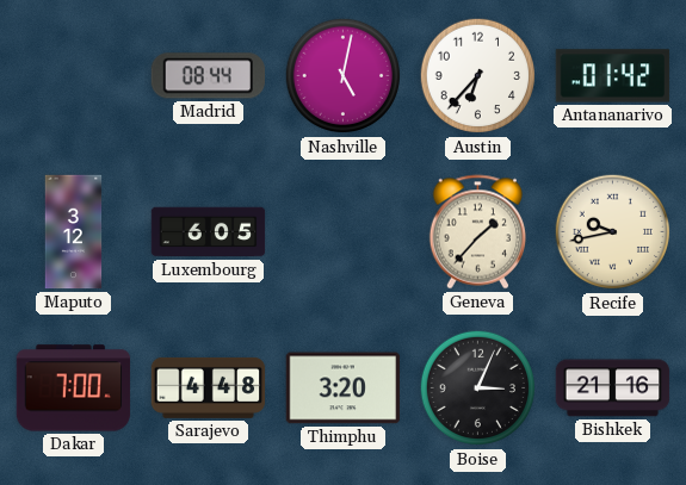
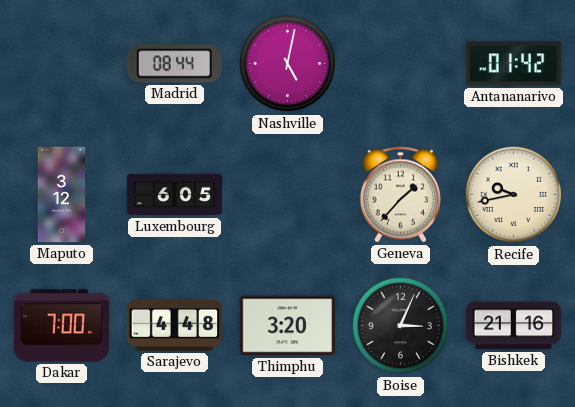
Austin: 6:37 -> none
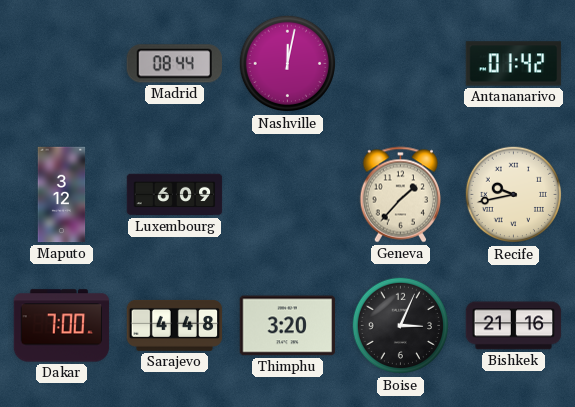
Nashville: 5:02 -> 12:02
Luxembourg: 6:05 -> 6:09
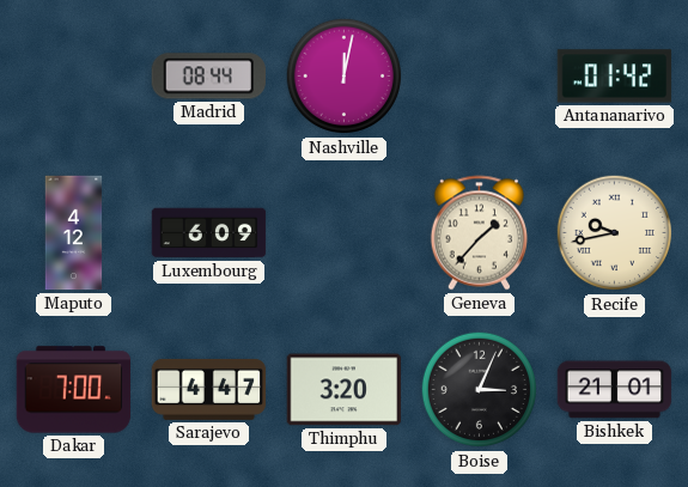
Maputo: 3:12 -> 4:12
Sarajevo: 4:48 -> 4:47
Bishkek: 21:16 -> 21:01
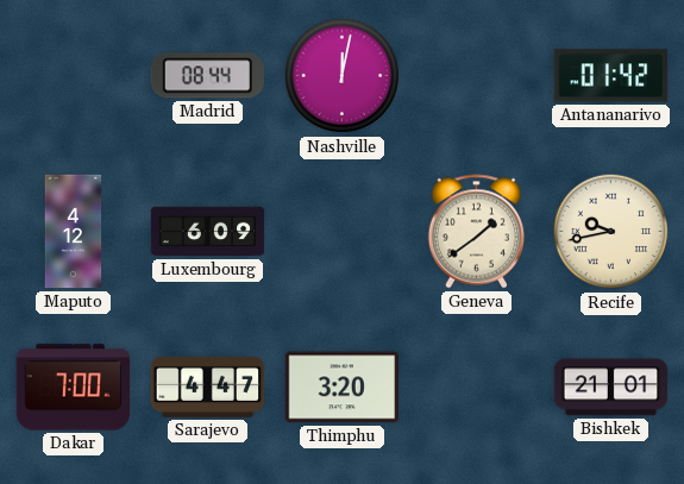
Geneva: 1:37 -> 1:39
Boise: 3:04 -> none
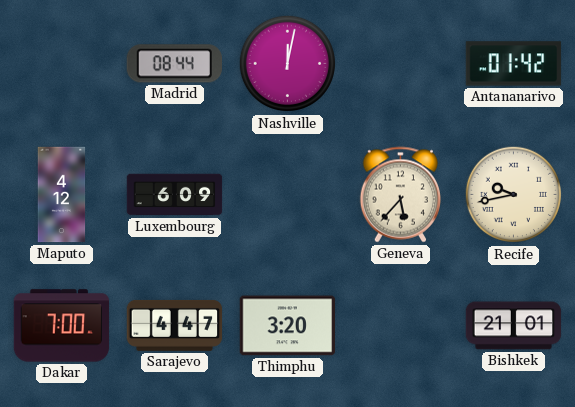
Geneva: 1:39 -> 5:37
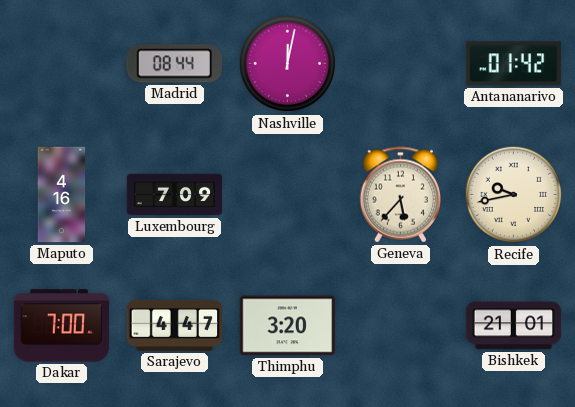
Maputo: 4:12 -> 4:16
Luxembourg: 6:09 -> 7:09
